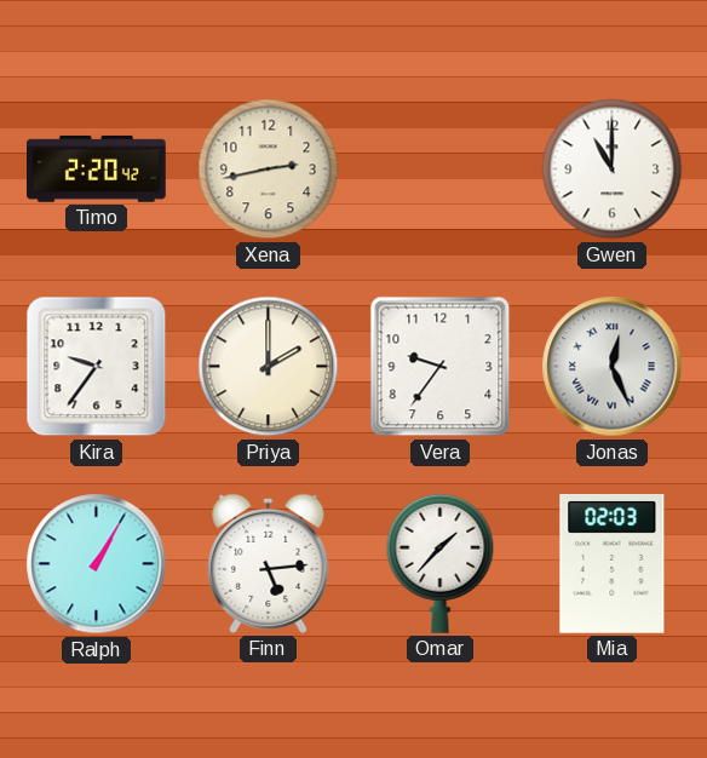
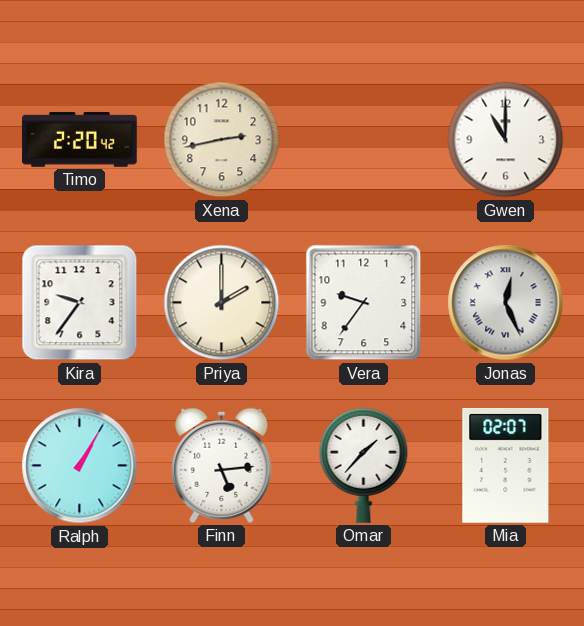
Mia: 02:03 -> 02:07
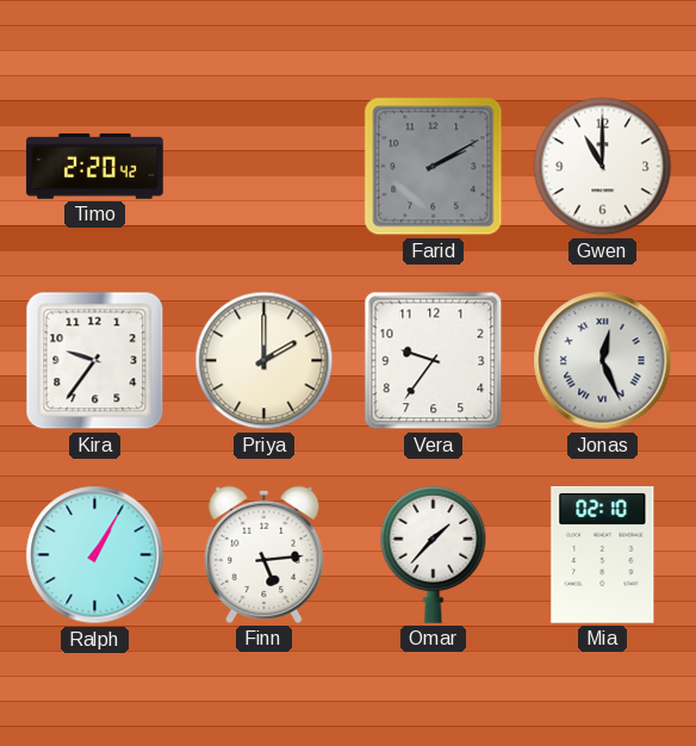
Xena: 2:43 -> none
Farid: none -> 2:10
Mia: 02:07 -> 02:10
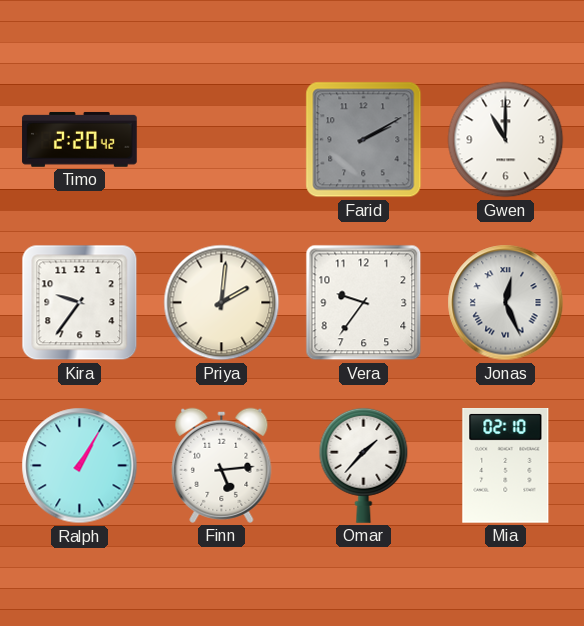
Priya: 2:00 -> 2:01
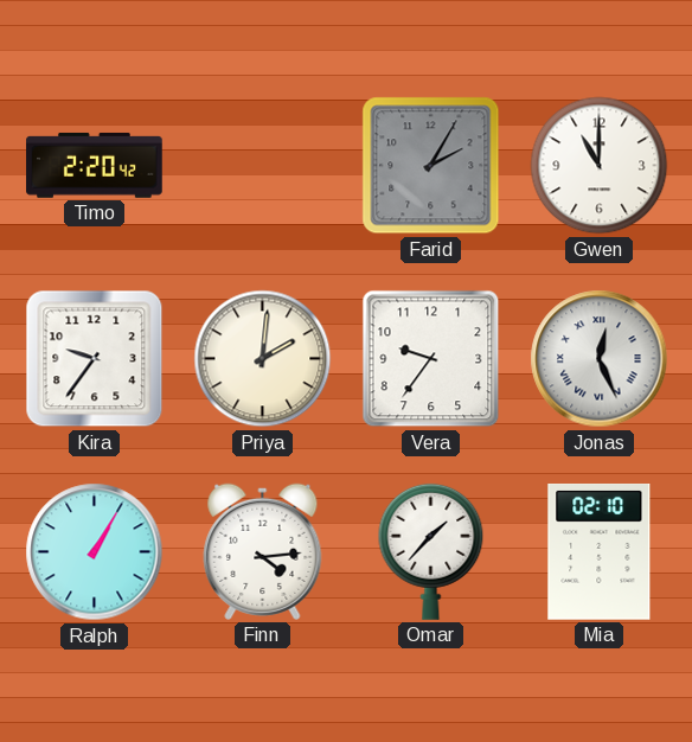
Farid: 2:10 -> 2:05
Finn: 5:14 -> 4:14
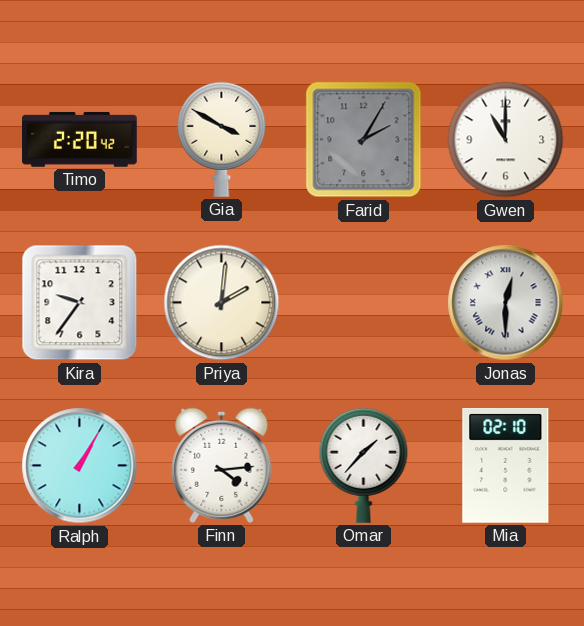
Gia: none -> 3:50
Vera: 9:36 -> none
Jonas: 12:26 -> 12:30
